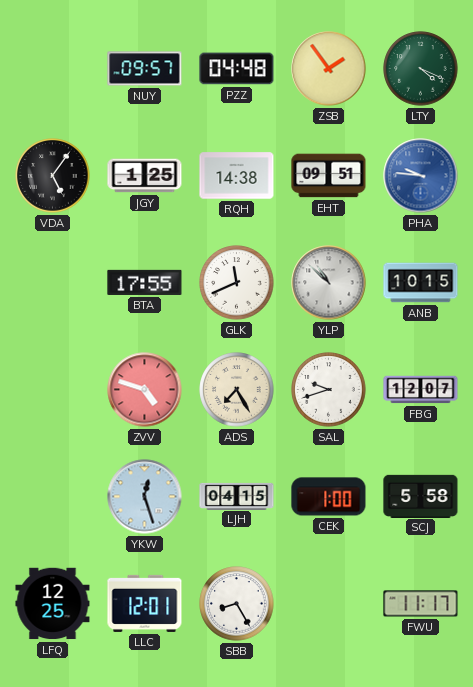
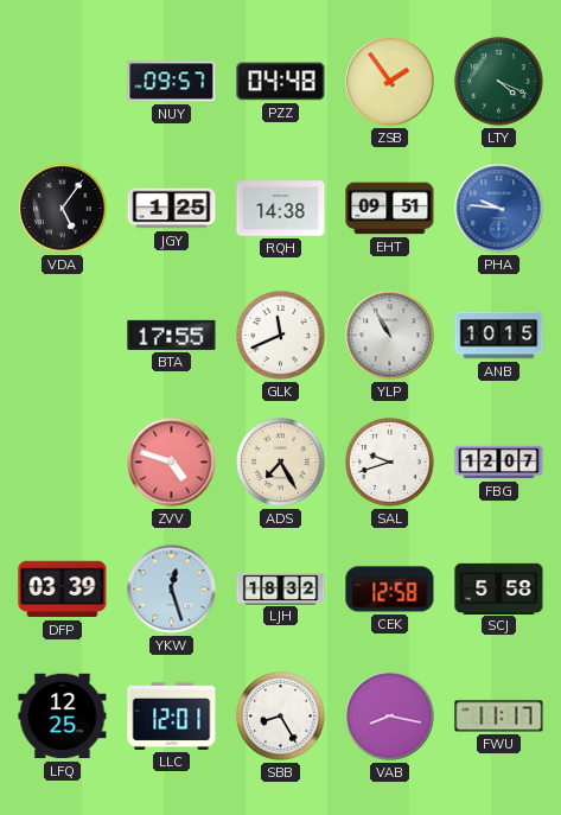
YLP: 10:52 -> 10:55
DFP: none -> 03:39
LJH: 04:15 -> 18:32
CEK: 1:00 -> 12:58
VAB: none -> 8:17
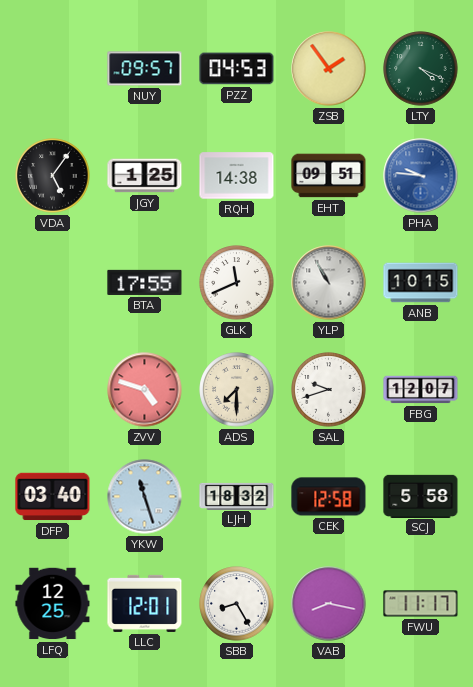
PZZ: 04:48 -> 04:53
ADS: 7:25 -> 7:30
DFP: 03:39 -> 03:40
YKW: 12:27 -> 11:27
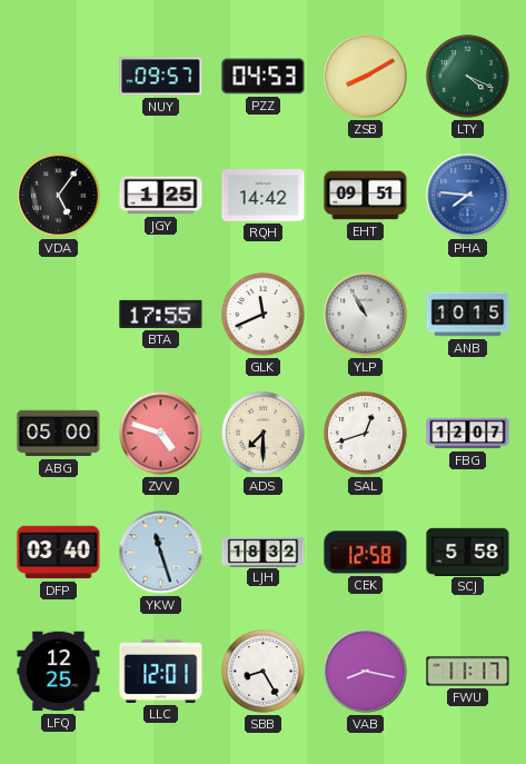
ZSB: 1:54 -> 8:10
RQH: 14:38 -> 14:42
PHA: 9:46 -> 7:46
ABG: none -> 05:00
SAL: 9:42 -> 12:42
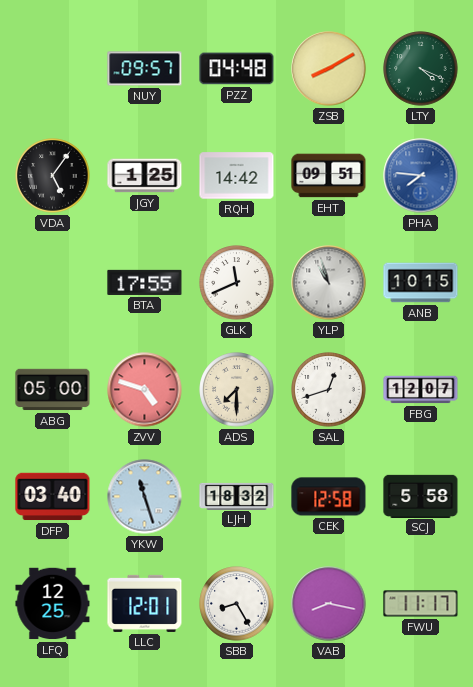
PZZ: 04:53 -> 04:48
YLP: 10:55 -> 10:57
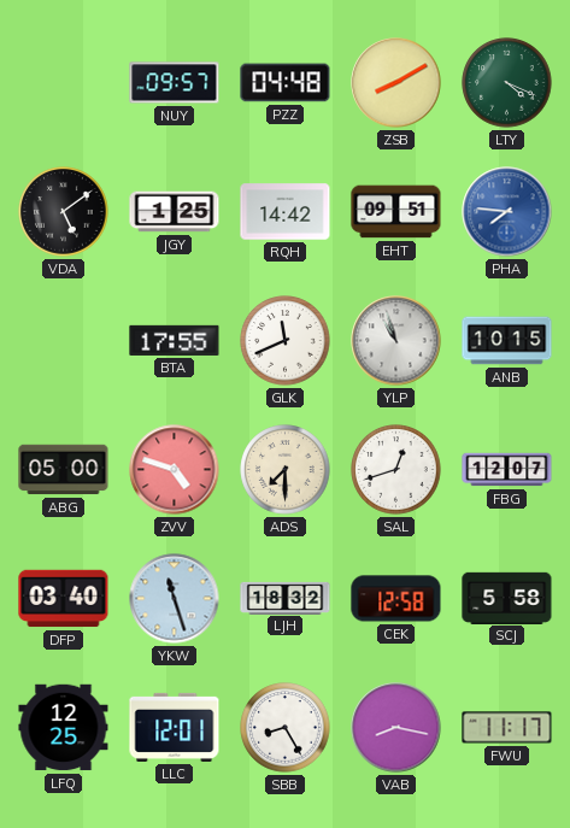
VDA: 5:06 -> 5:09
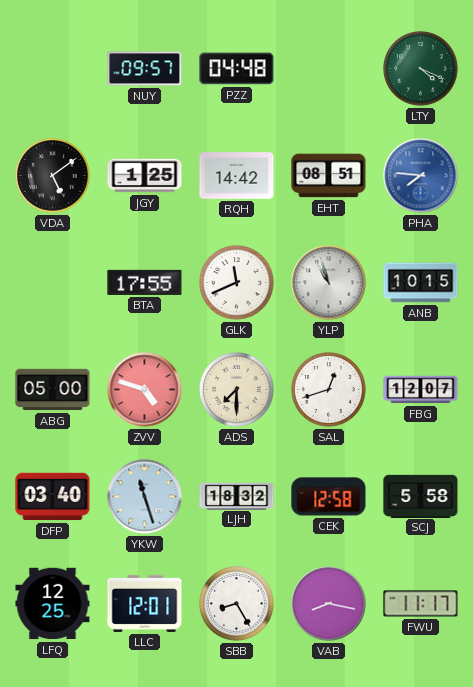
ZSB: 8:10 -> none
EHT: 09:51 -> 08:51
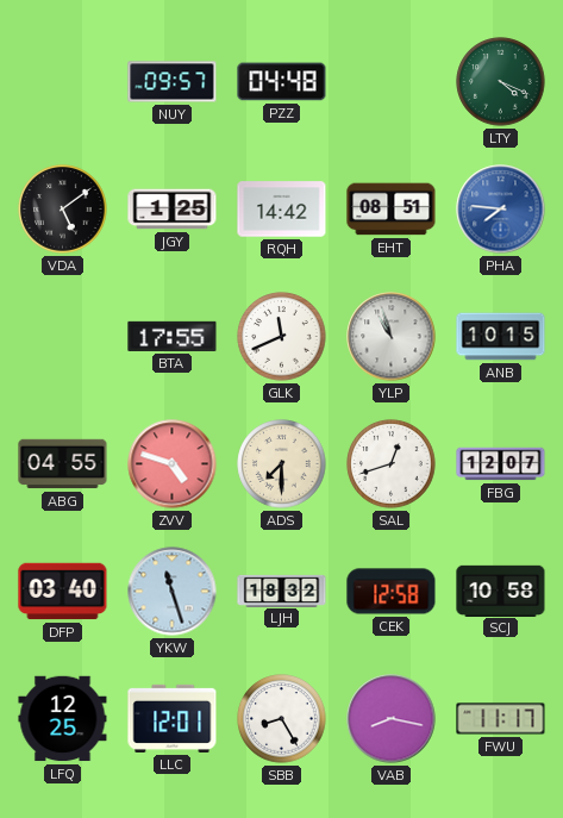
ABG: 05:00 -> 04:55
SCJ: 5:58 -> 10:58
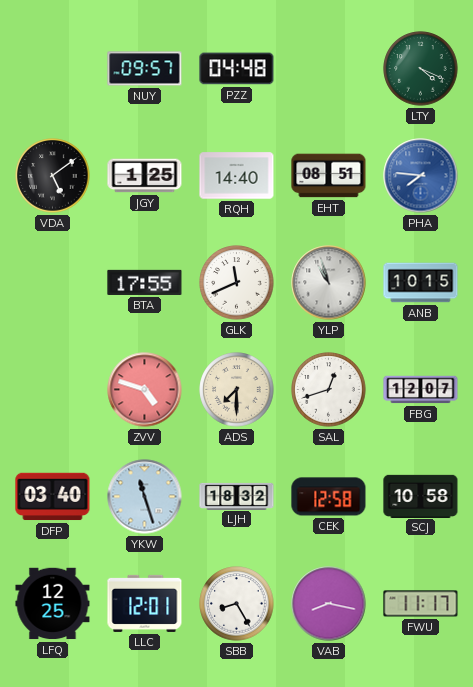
RQH: 14:42 -> 14:40
ABG: 04:55 -> none
